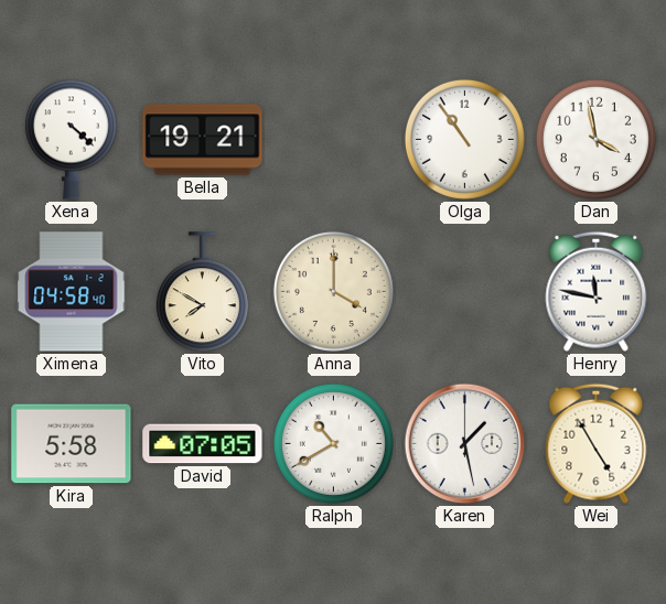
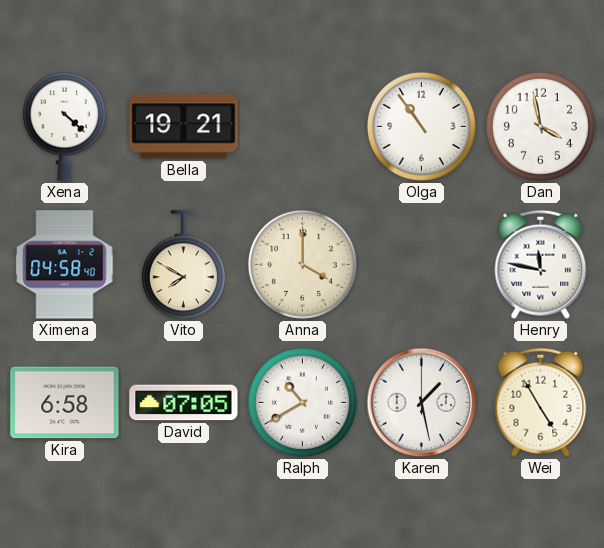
Kira: 5:58 -> 6:58
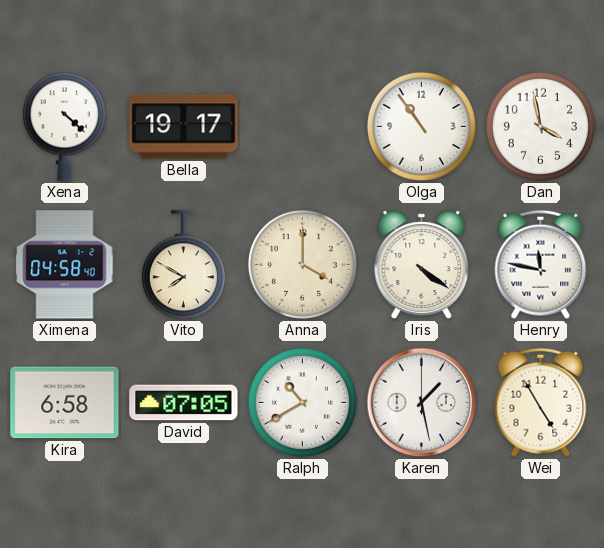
Bella: 19:21 -> 19:17
Iris: none -> 4:21
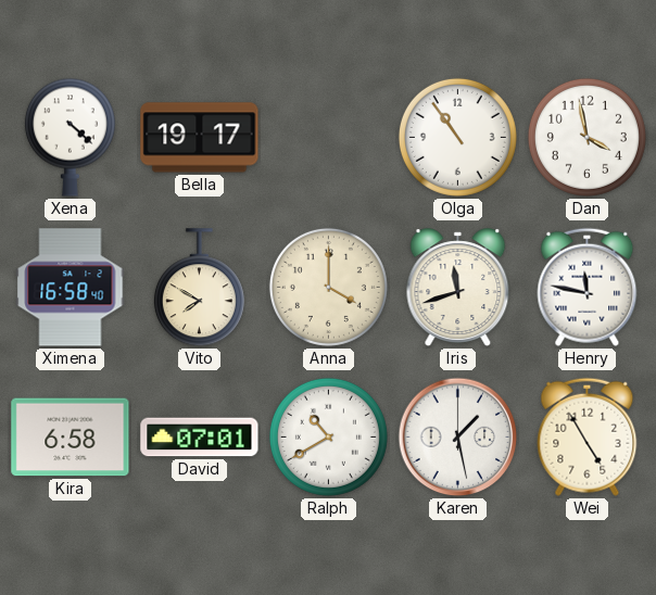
Ximena: 04:58 -> 16:58
Iris: 4:21 -> 11:42
David: 07:05 -> 07:01
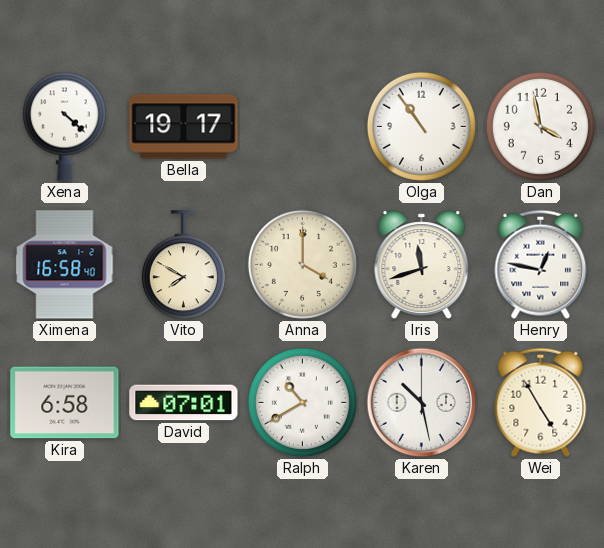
Henry: 11:47 -> 12:47
Karen: 1:28 -> 10:28
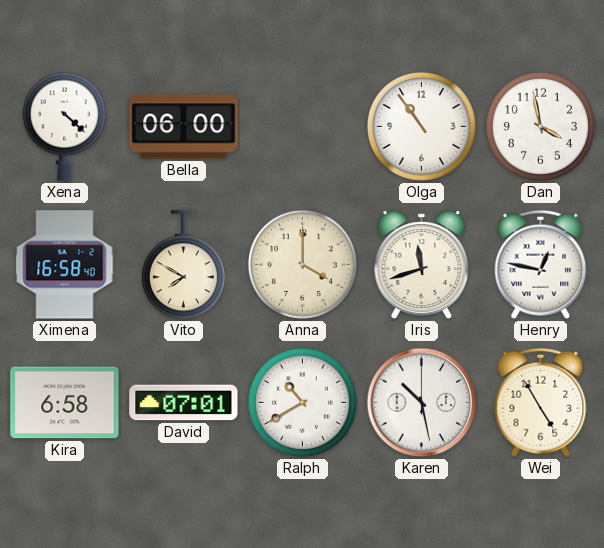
Bella: 19:17 -> 06:00
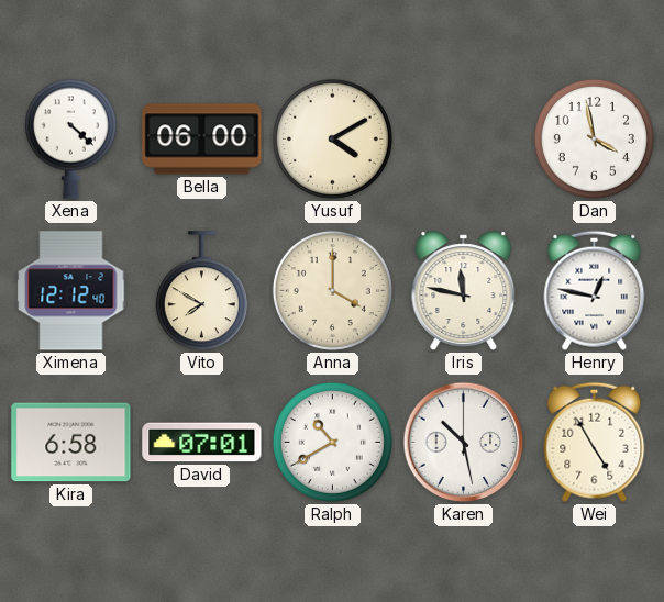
Yusuf: none -> 4:10
Olga: 10:54 -> none
Ximena: 16:58 -> 12:12
Iris: 11:42 -> 11:47
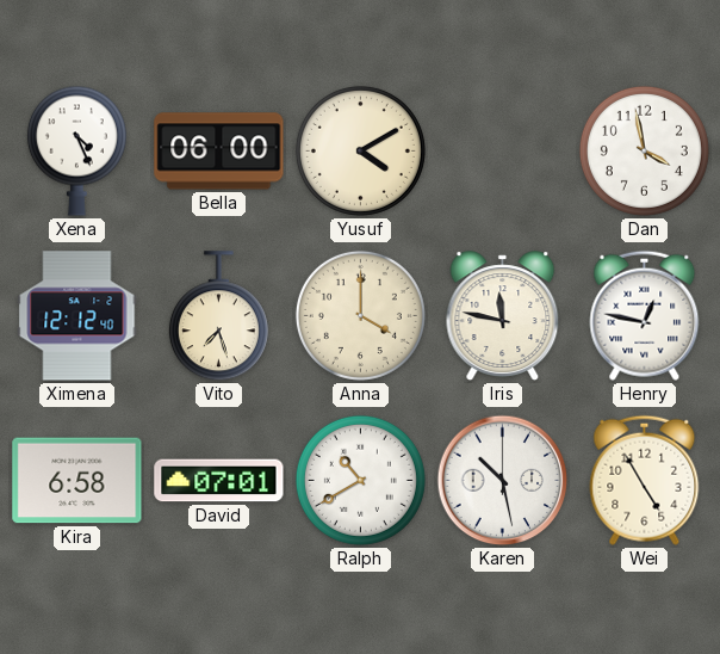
Xena: 4:22 -> 4:26
Vito: 7:50 -> 7:27
